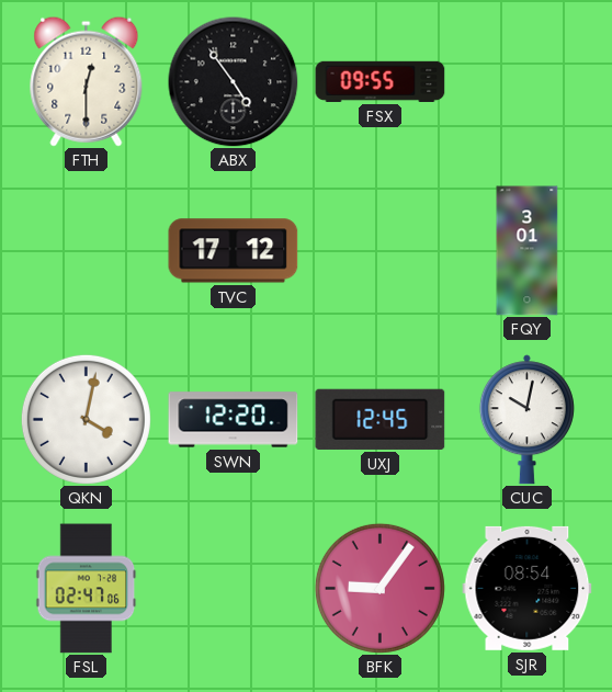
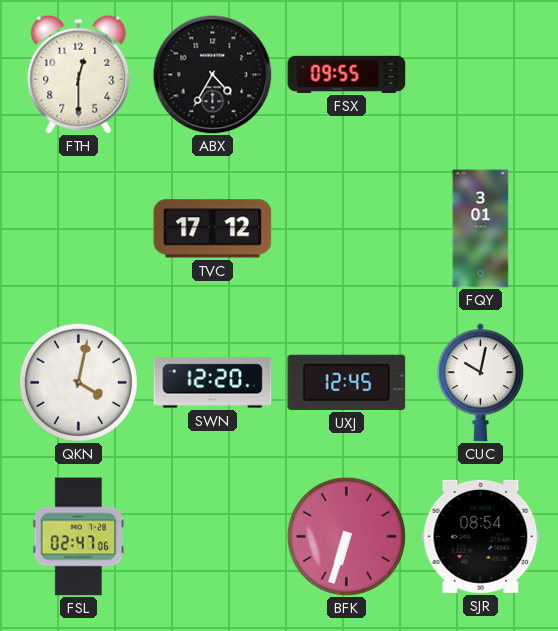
ABX: 4:54 -> 4:35
BFK: 9:06 -> 6:33
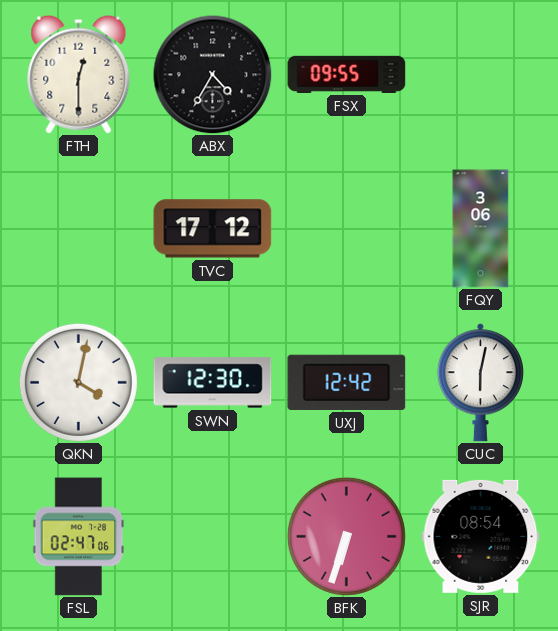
FQY: 3:01 -> 3:06
SWN: 12:20 -> 12:30
UXJ: 12:45 -> 12:42
CUC: 10:02 -> 6:02
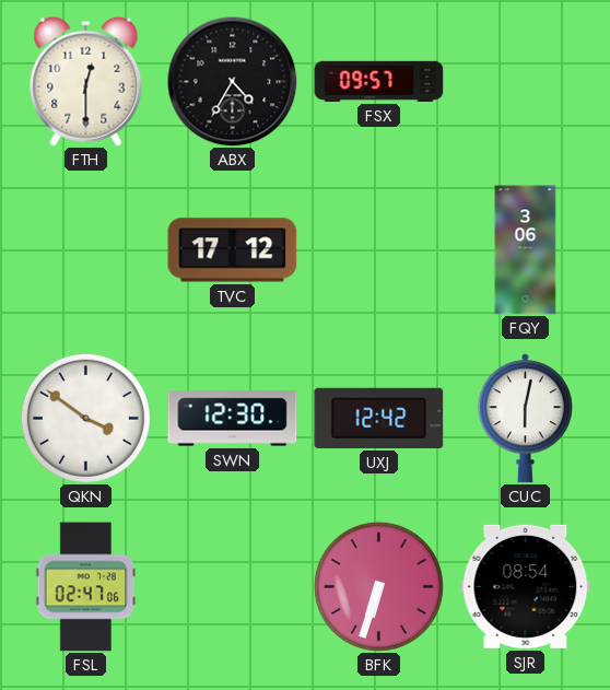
FSX: 09:55 -> 09:57
QKN: 4:02 -> 3:51
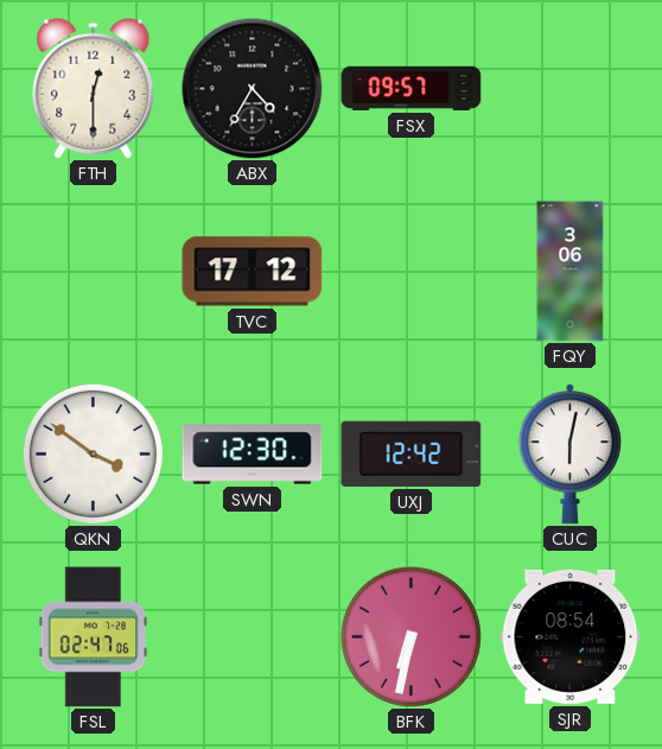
BFK: 6:33 -> 6:32
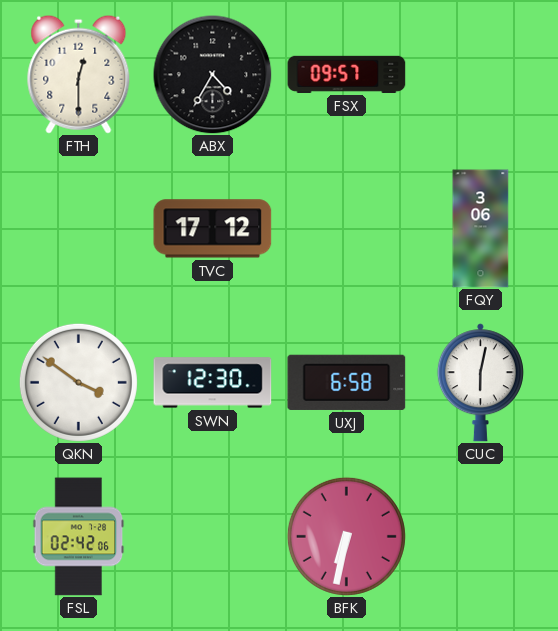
UXJ: 12:42 -> 6:58
FSL: 02:47 -> 02:42
SJR: 08:54 -> none
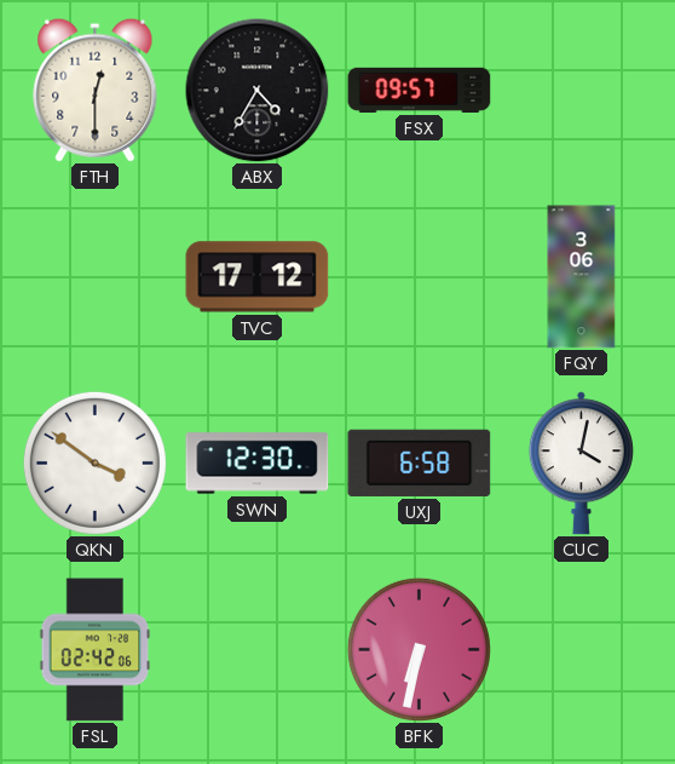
CUC: 6:02 -> 4:02
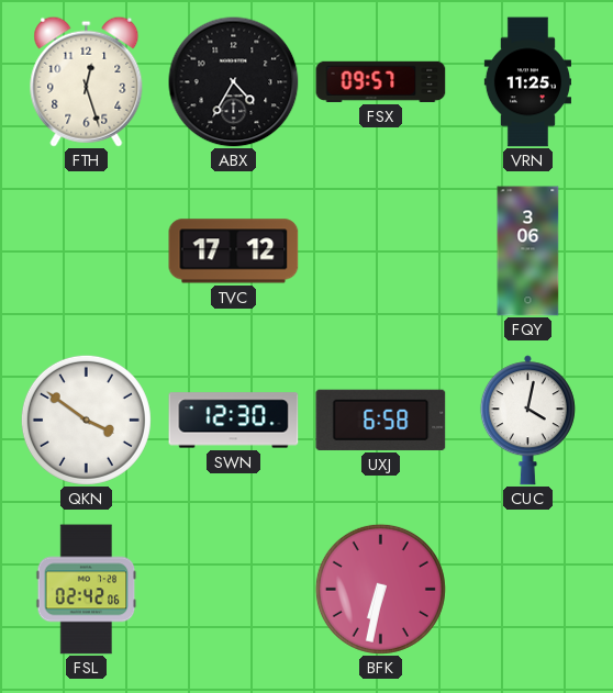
FTH: 12:30 -> 12:27
VRN: none -> 11:25
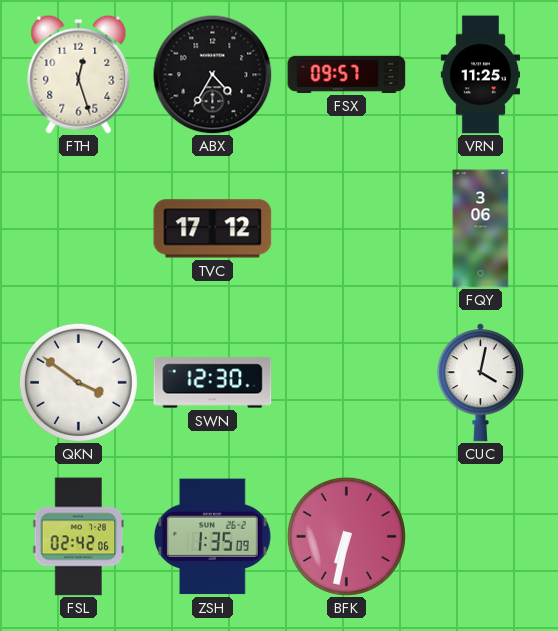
UXJ: 6:58 -> none
ZSH: none -> 1:35
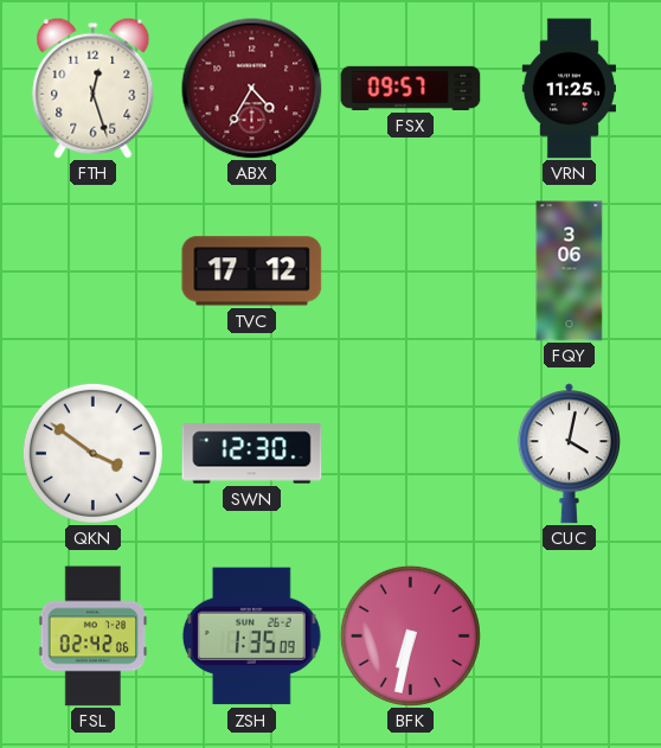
ABX dial: black -> burgundy
